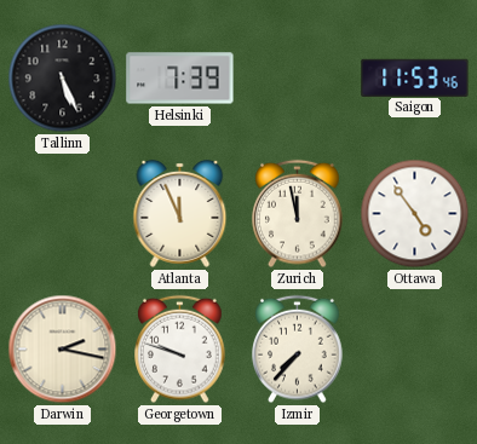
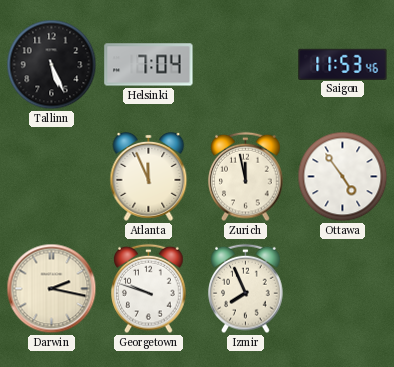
Helsinki: 7:39 -> 7:04
Izmir: 7:37 -> 7:56
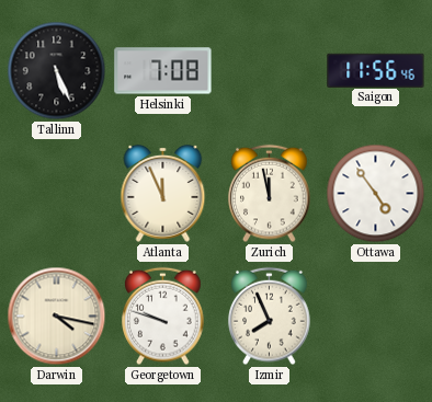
Helsinki: 7:04 -> 7:08
Saigon: 11:53 -> 11:56
Darwin: 2:17 -> 4:17
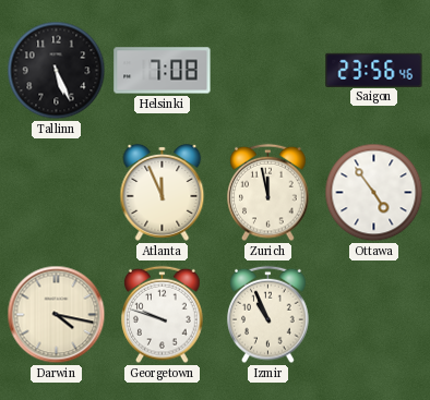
Saigon: 11:56 -> 23:56
Izmir: 7:56 -> 10:56
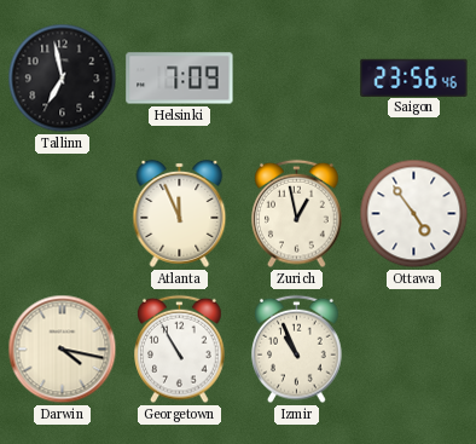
Tallinn: 5:26 -> 6:58
Helsinki: 7:08 -> 7:09
Zurich: 11:58 -> 12:58
Georgetown: 9:48 -> 10:55
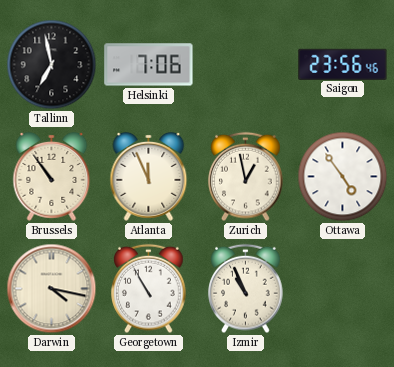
Helsinki: 7:09 -> 7:06
Brussels: none -> 10:54
